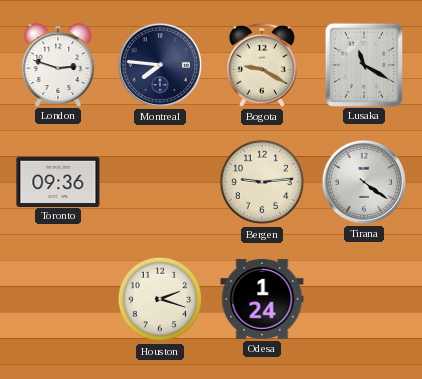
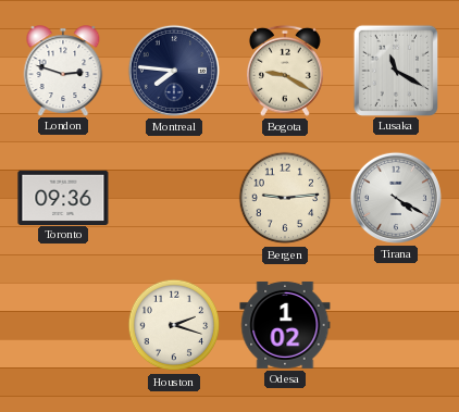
Tirana: 4:21 -> 4:20
Odesa: 1:24 -> 1:02
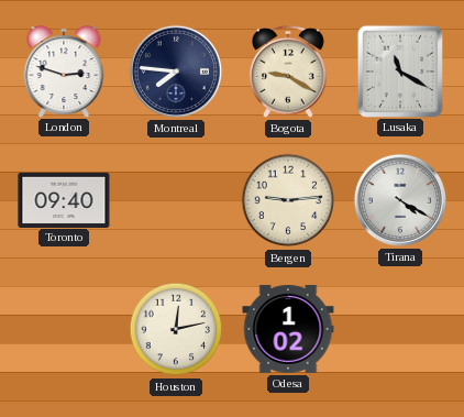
Toronto: 09:36 -> 09:40
Houston: 2:18 -> 12:13
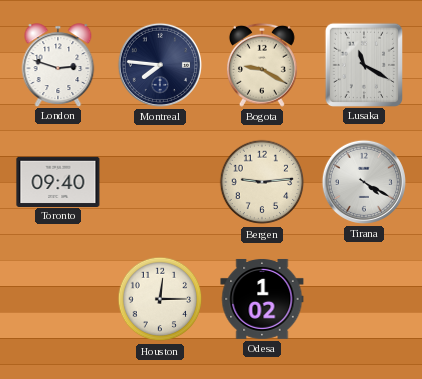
Houston: 12:13 -> 12:15
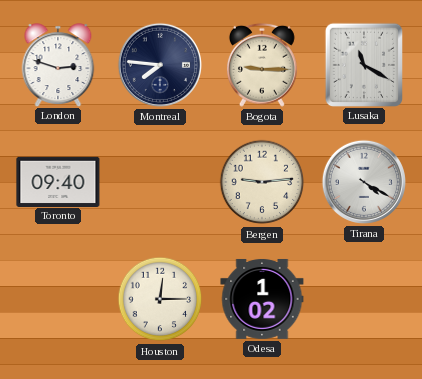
Bogota: 9:20 -> 9:15
